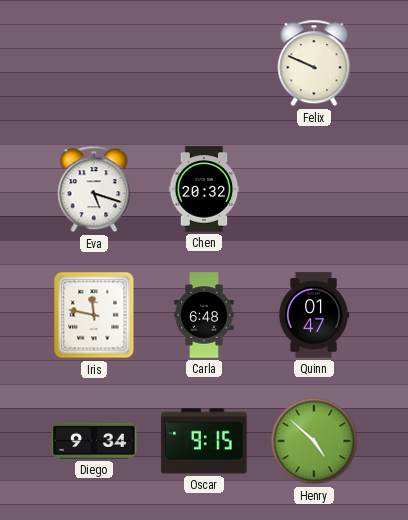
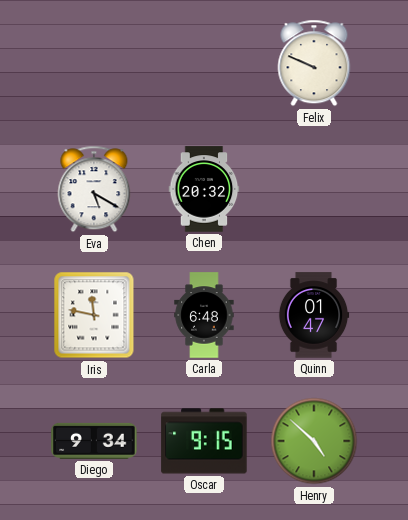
Eva: 5:18 -> 5:20
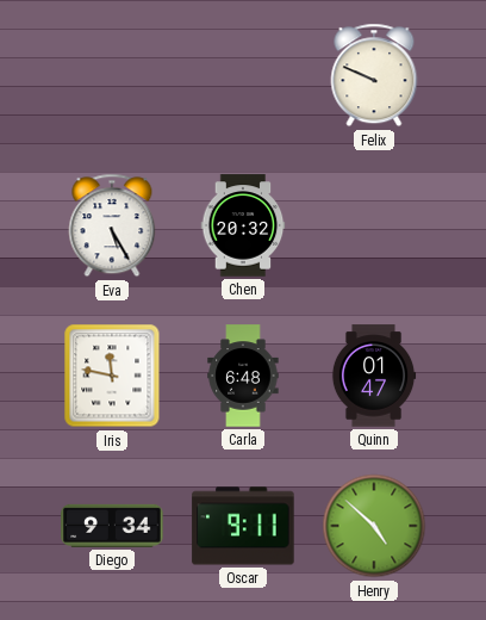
Eva: 5:20 -> 5:25
Oscar: 9:15 -> 9:11
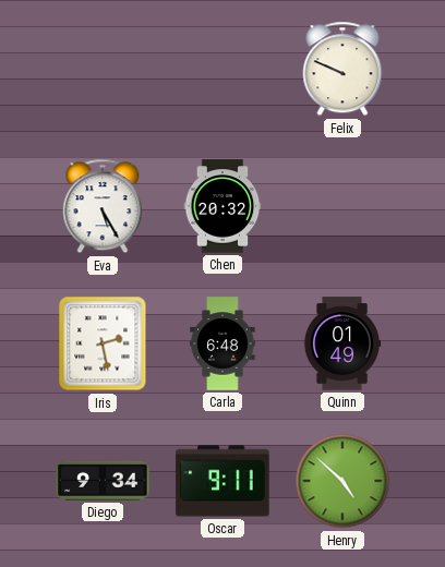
Iris: 11:47 -> 2:28
Quinn: 01:47 -> 01:49
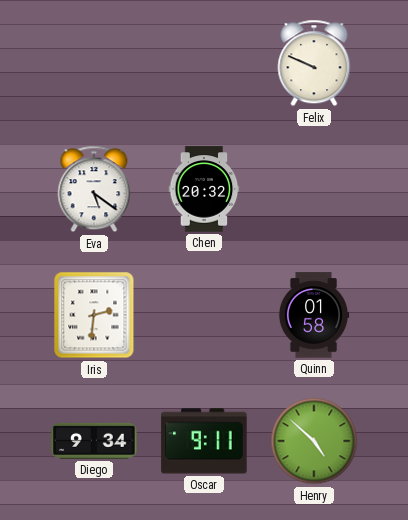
Eva: 5:25 -> 5:21
Iris: 2:28 -> 2:31
Carla: 6:48 -> none
Quinn: 01:49 -> 01:58
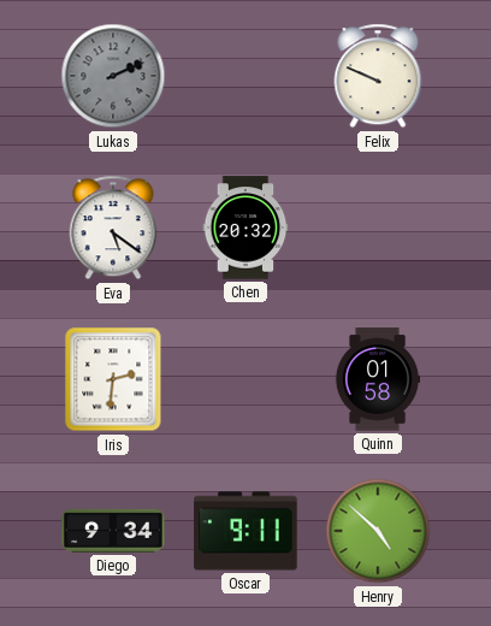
Lukas: none -> 2:11
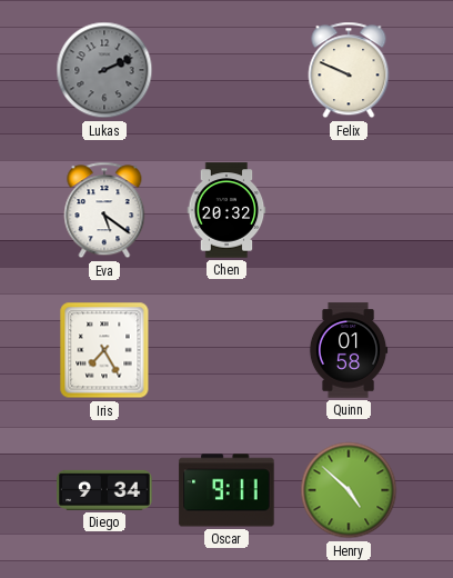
Iris: 2:31 -> 7:25
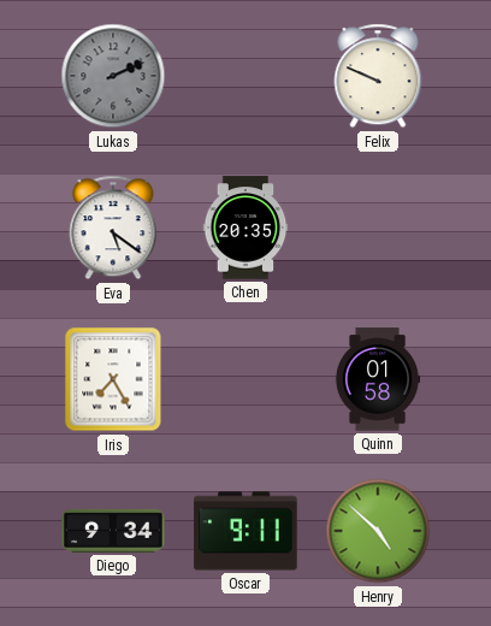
Chen: 20:32 -> 20:35
